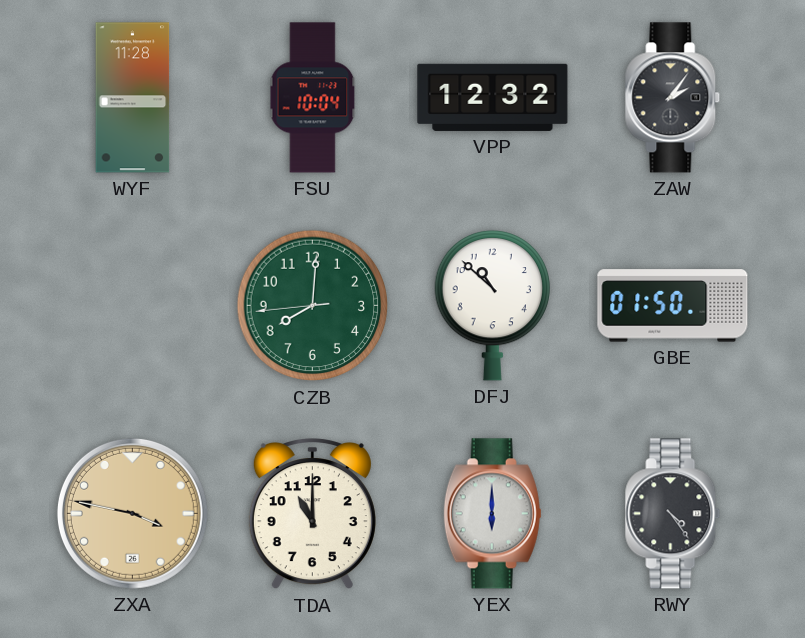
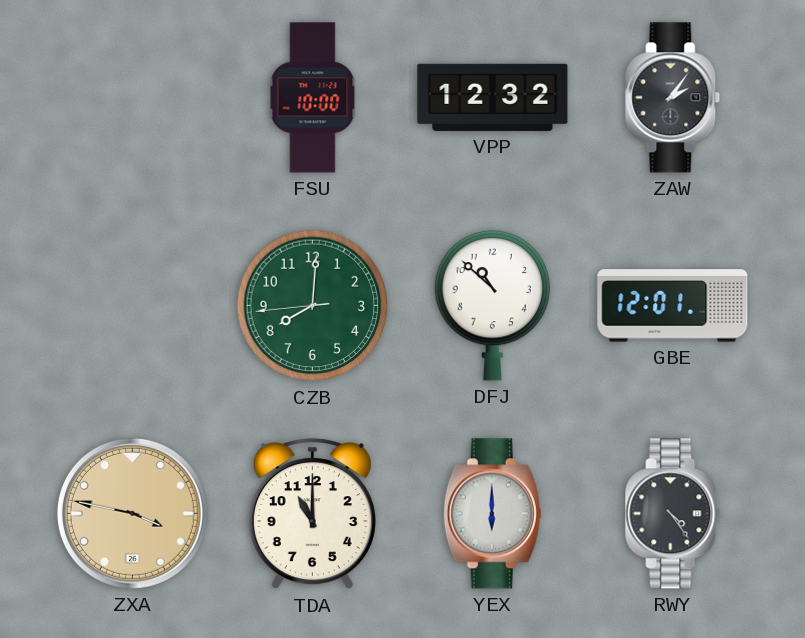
WYF: 11:28 -> none
FSU: 10:04 -> 10:00
GBE: 01:50 -> 12:01
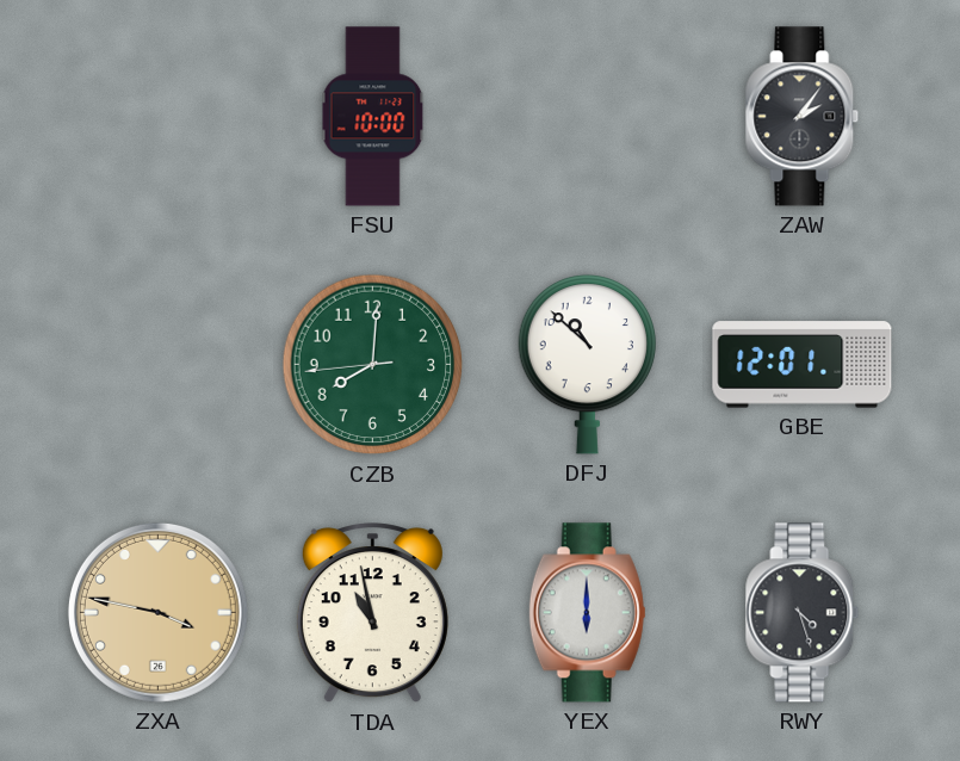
VPP: 12:32 -> none
TDA: 11:00 -> 10:58
RWY: 4:24 -> 4:27
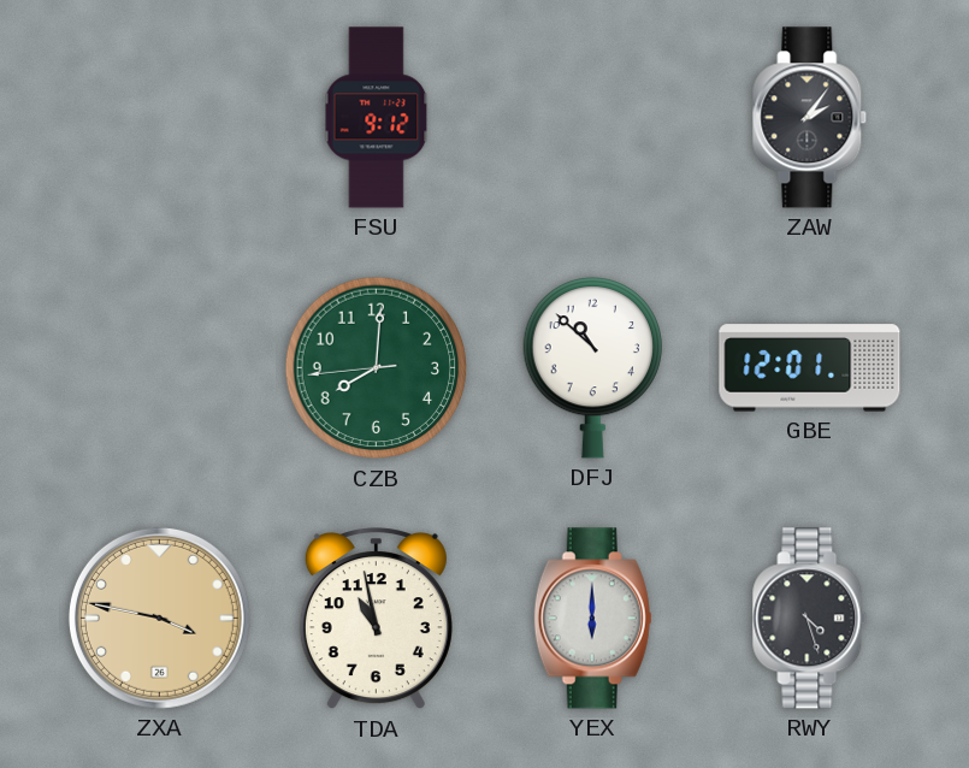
FSU: 10:00 -> 9:12
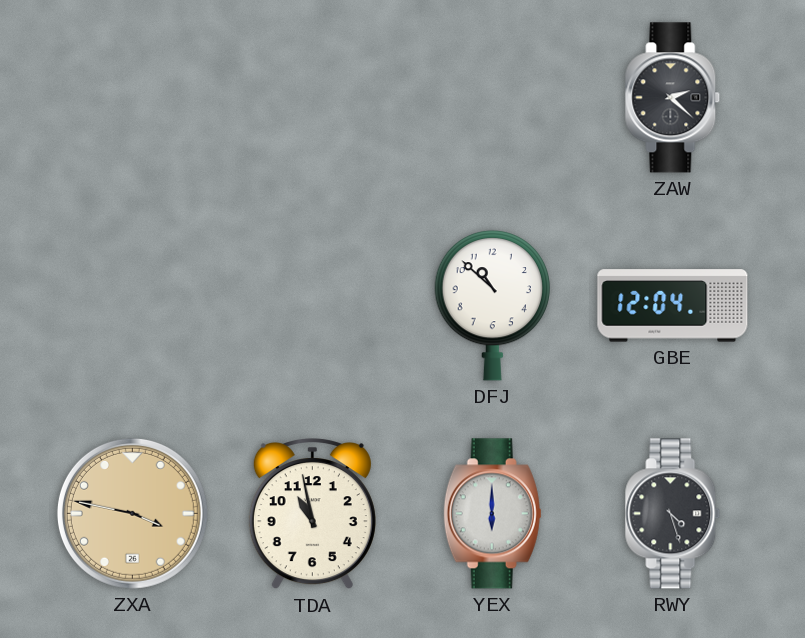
FSU: 9:12 -> none
ZAW: 2:06 -> 2:22
CZB: 8:00 -> none
GBE: 12:01 -> 12:04
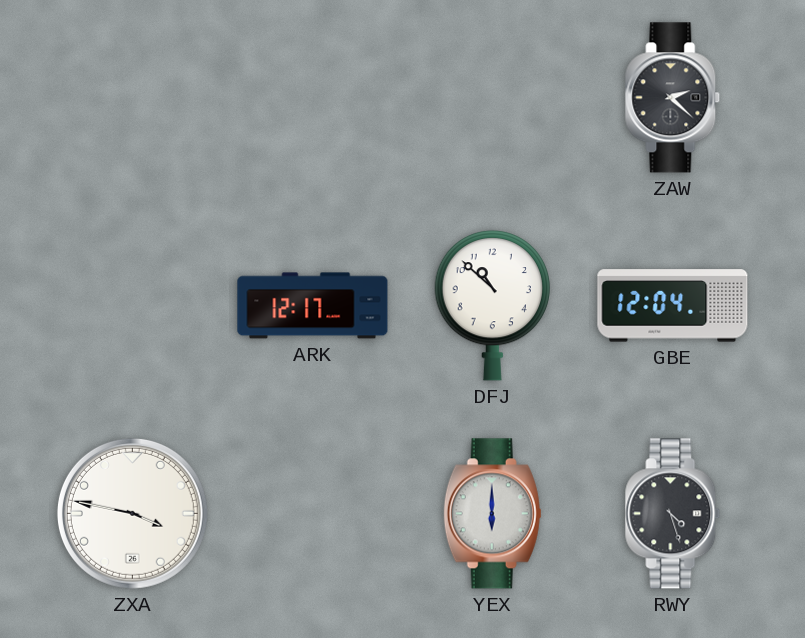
ARK: none -> 12:17
ZXA dial: champagne -> white
TDA: 10:58 -> none
